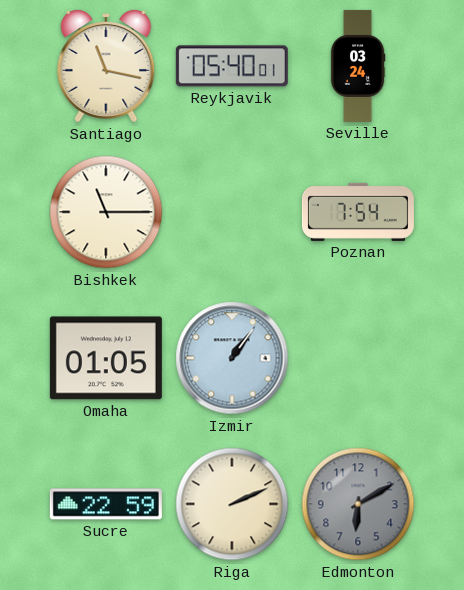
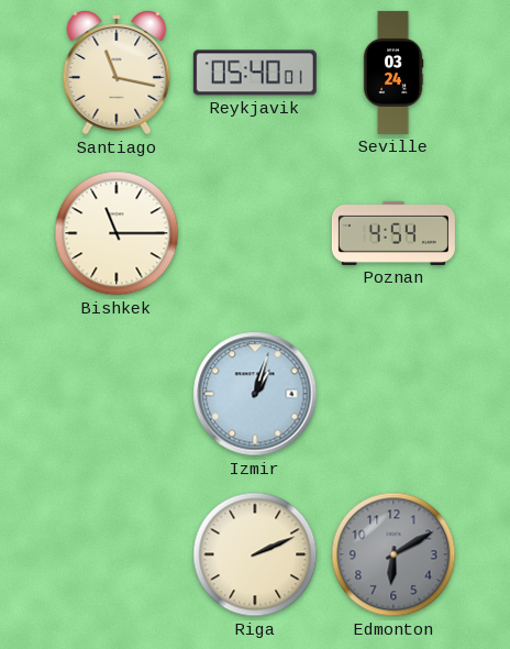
Poznan: 7:54 -> 4:54
Omaha: 01:05 -> none
Izmir: 1:06 -> 1:03
Sucre: 22:59 -> none
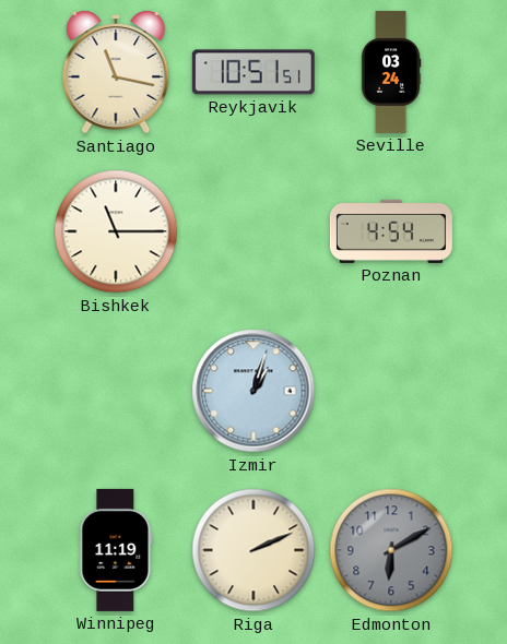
Reykjavik: 05:40 -> 10:51
Winnipeg: none -> 11:19
